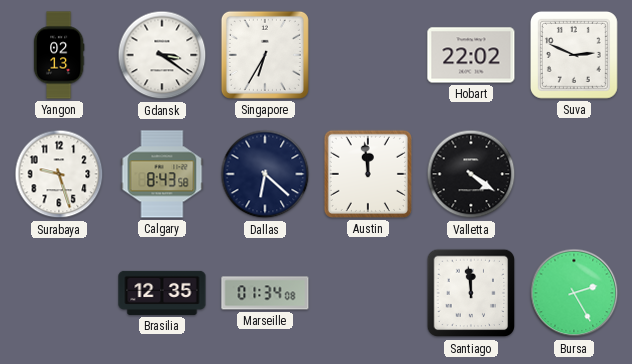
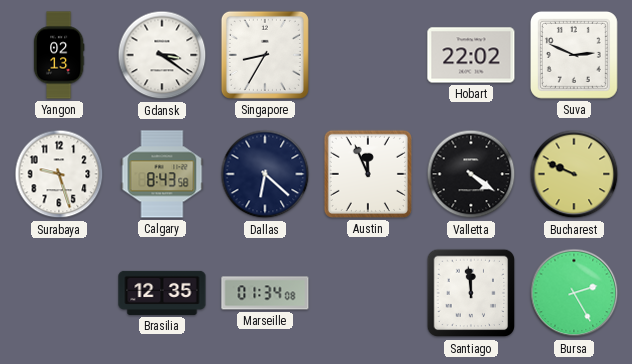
Singapore: 6:35 -> 8:35
Austin: 11:59 -> 11:56
Bucharest: none -> 9:49
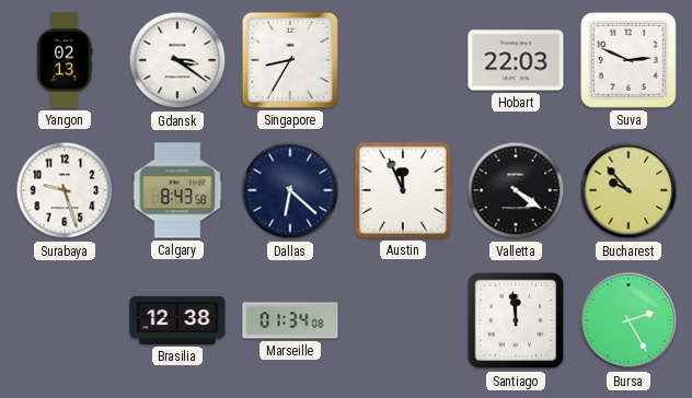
Hobart: 22:02 -> 22:03
Bucharest: 9:49 -> 9:53
Brasilia: 12:35 -> 12:38
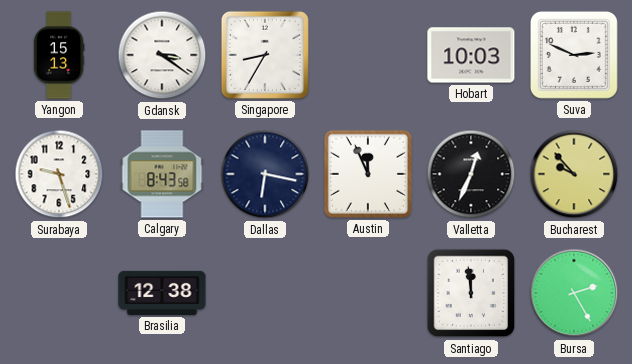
Yangon: 02:13 -> 15:13
Hobart: 22:03 -> 10:03
Dallas: 6:22 -> 6:17
Valletta: 4:21 -> 12:34
Marseille: 01:34 -> none
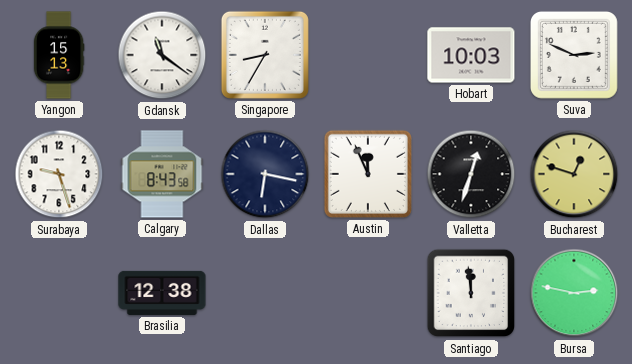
Gdansk: 3:21 -> 11:21
Valletta: 12:34 -> 12:33
Bucharest: 9:53 -> 12:48
Bursa: 2:25 -> 2:47
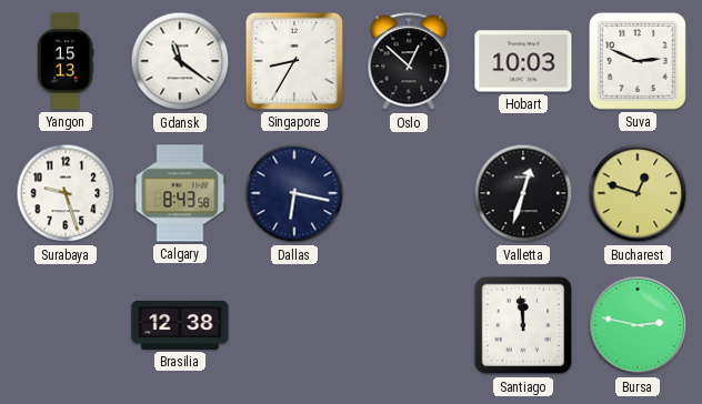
Oslo: none -> 12:52
Austin: 11:56 -> none
